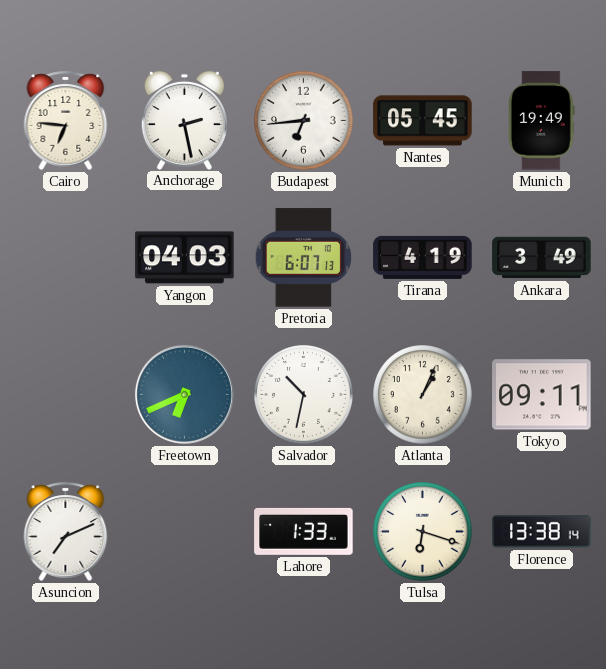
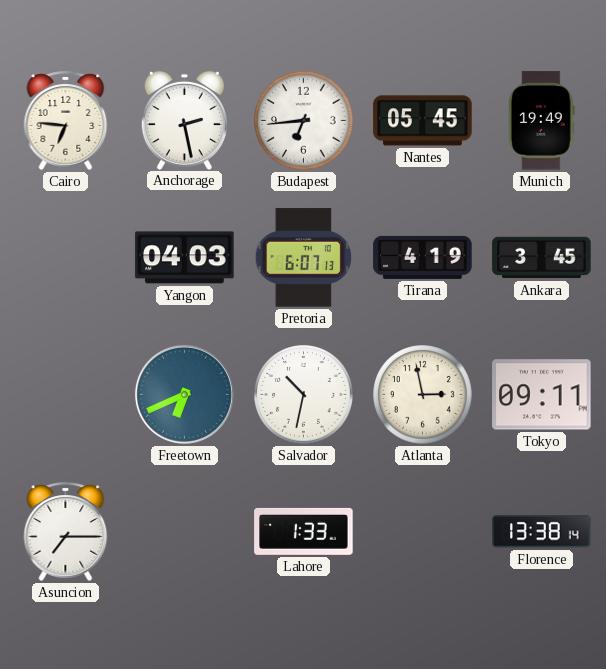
Ankara: 3:49 -> 3:45
Atlanta: 1:04 -> 2:58
Asuncion: 7:11 -> 7:15
Tulsa: 6:18 -> none
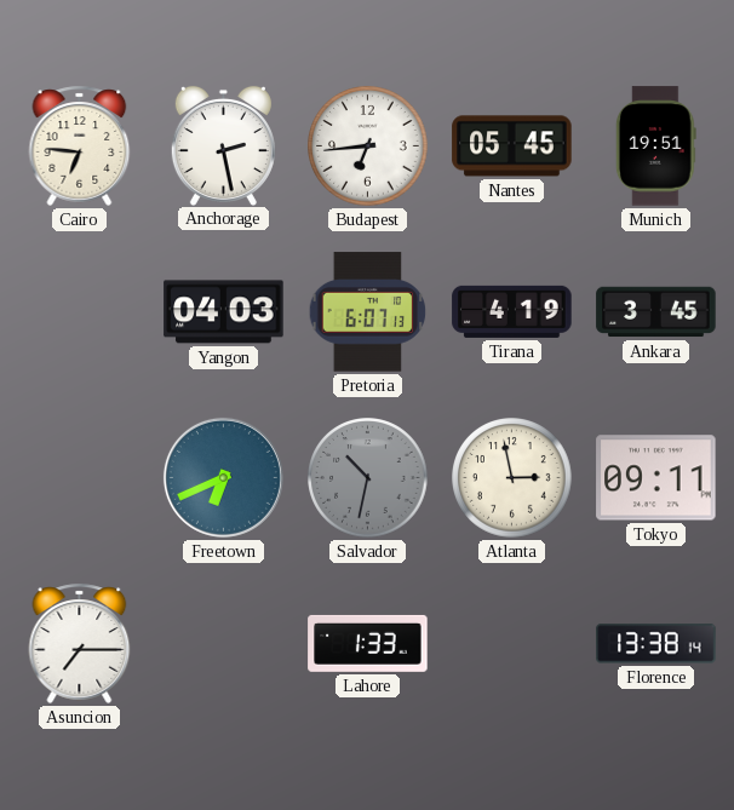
Munich: 19:49 -> 19:51
Salvador dial: white -> grey
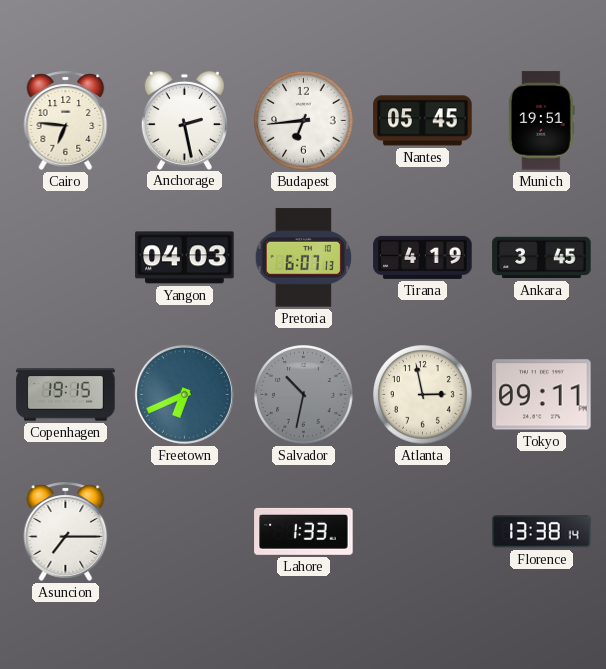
Copenhagen: none -> 19:15
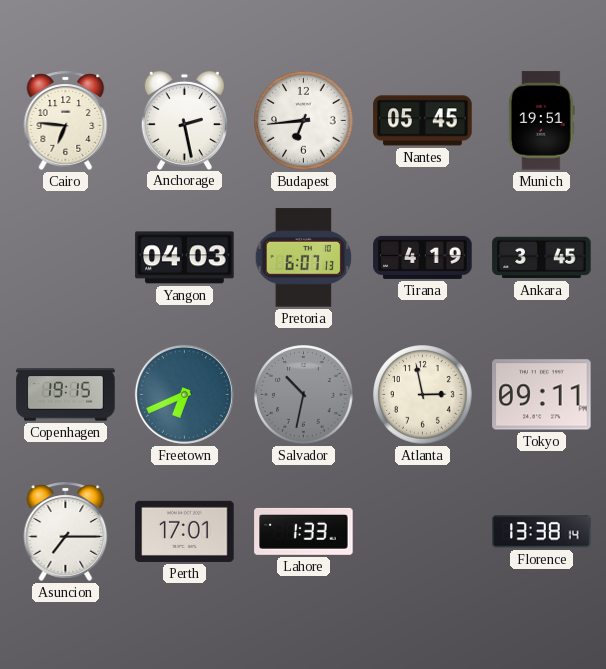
Perth: none -> 17:01
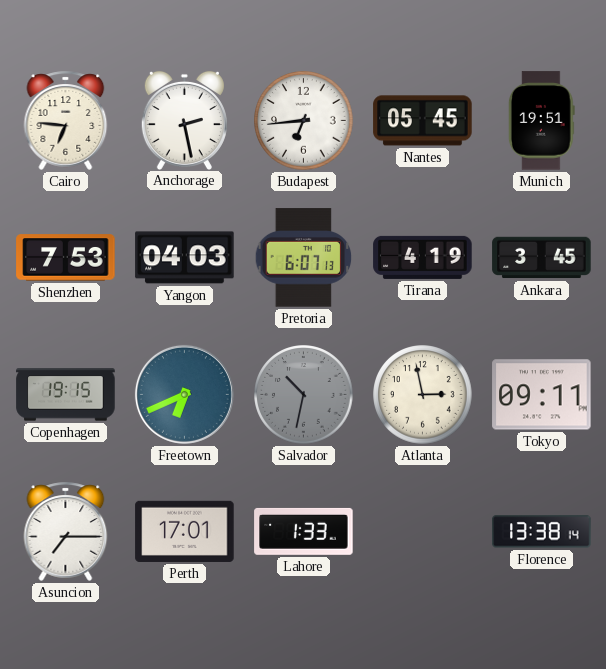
Shenzhen: none -> 7:53
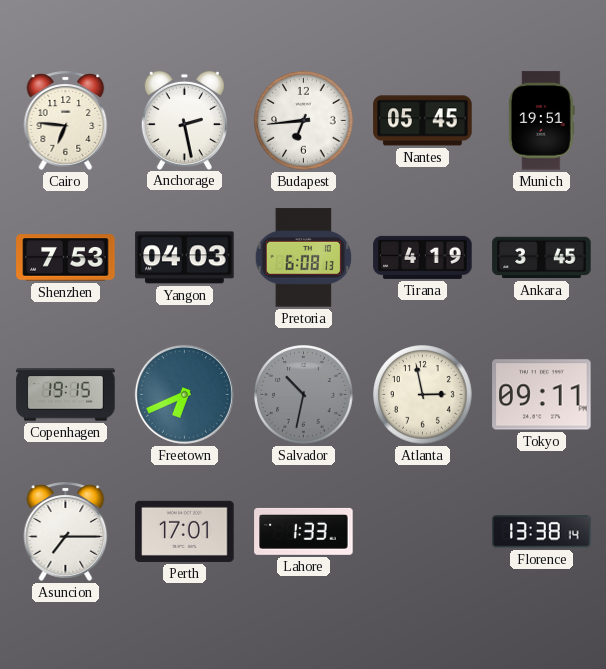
Pretoria: 6:07 -> 6:08
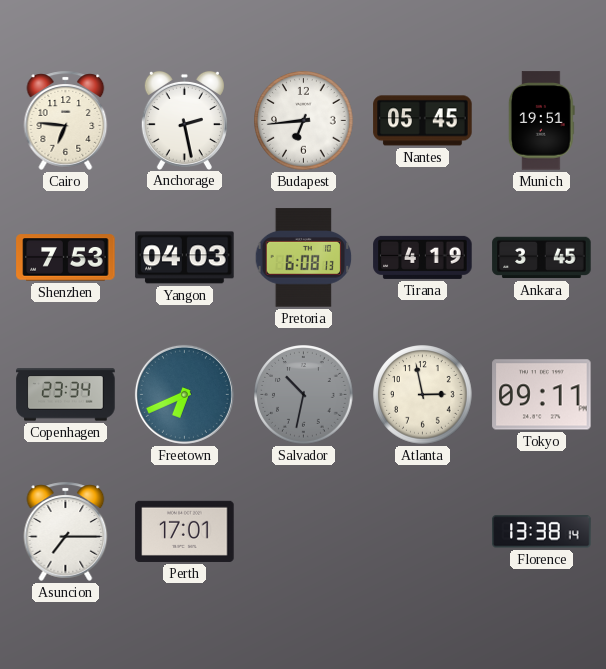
Copenhagen: 19:15 -> 23:34
Lahore: 1:33 -> none
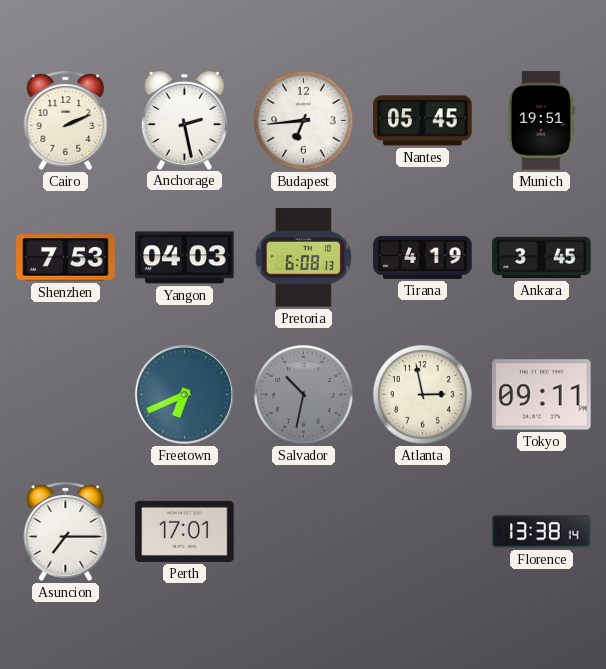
Cairo: 6:46 -> 2:11
Copenhagen: 23:34 -> none
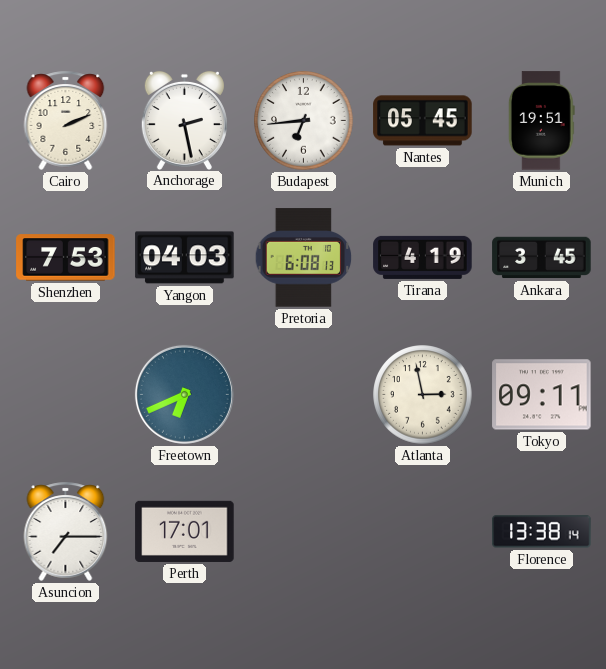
Salvador: 10:32 -> none
